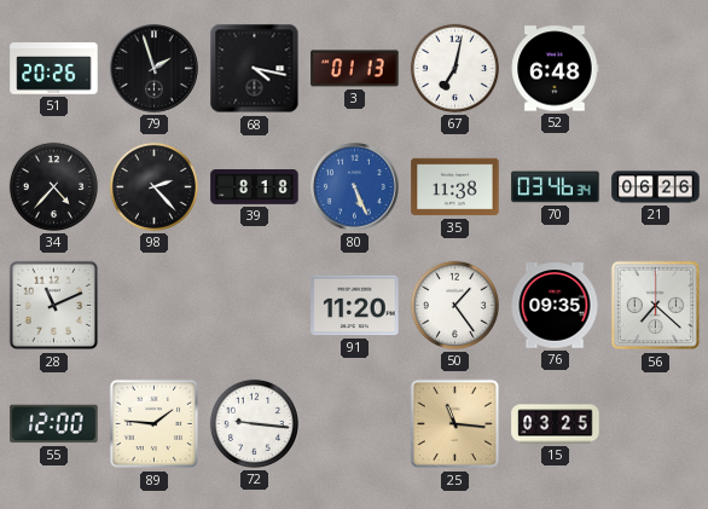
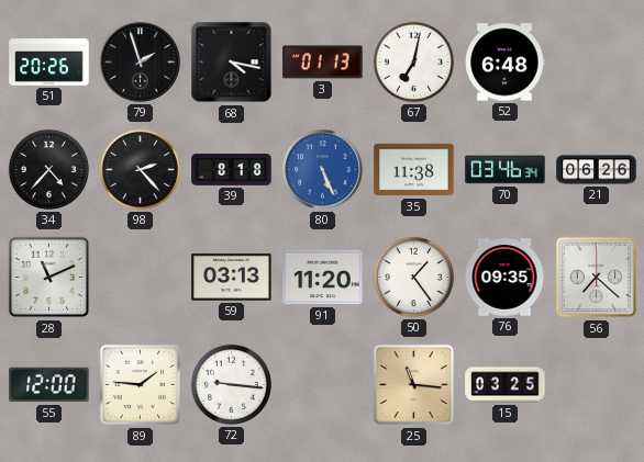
59: none -> 03:13
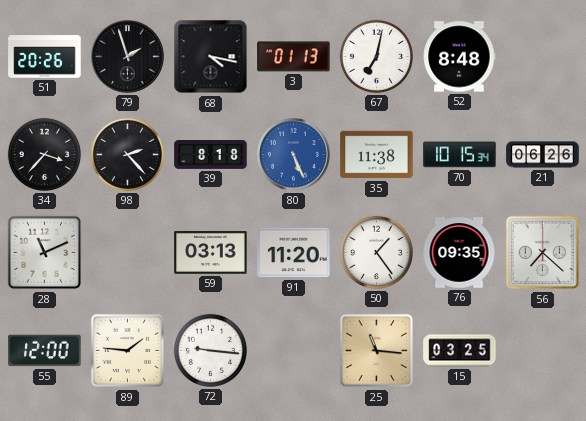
52: 6:48 -> 8:48
34: 4:37 -> 3:37
70: 03:46 -> 10:15
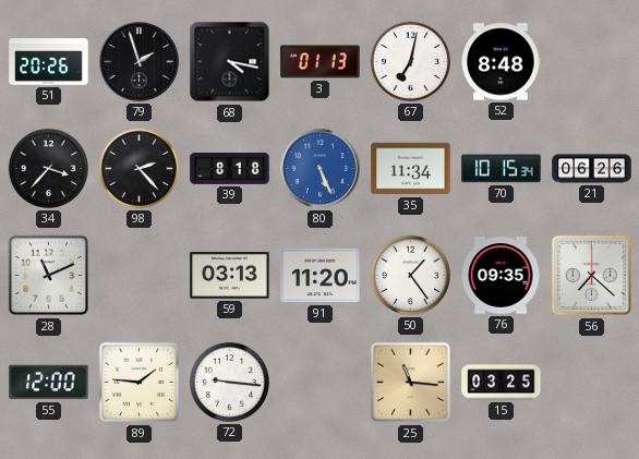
35: 11:38 -> 11:34
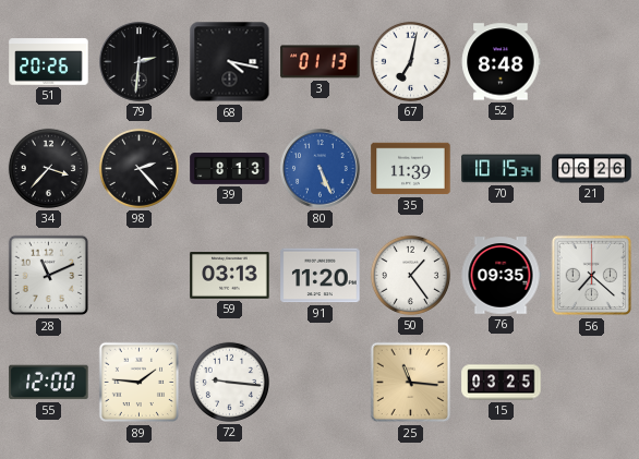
79: 1:57 -> 2:31
39: 8:18 -> 8:13
35: 11:34 -> 11:39
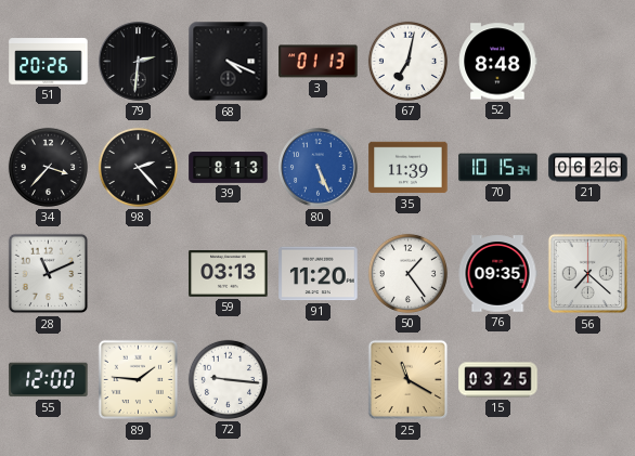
68: 4:17 -> 4:19
25: 11:16 -> 11:20
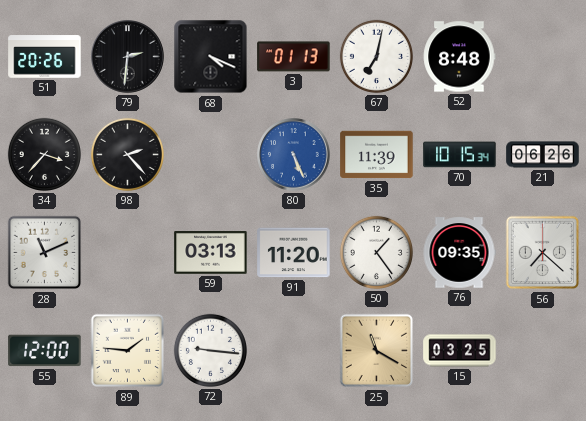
39: 8:13 -> none
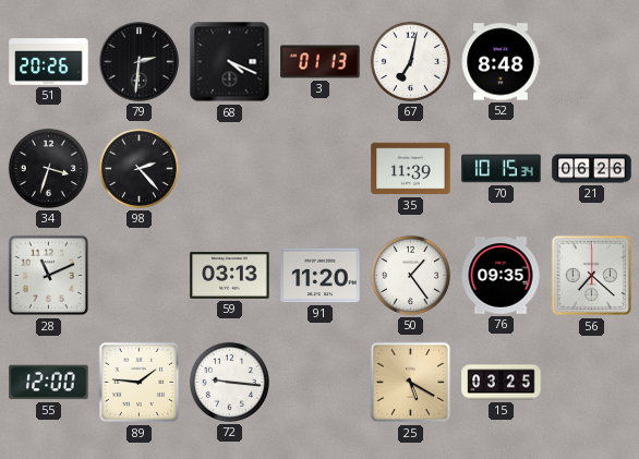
34: 3:37 -> 3:33
80: 5:26 -> none
25: 11:20 -> 5:20
